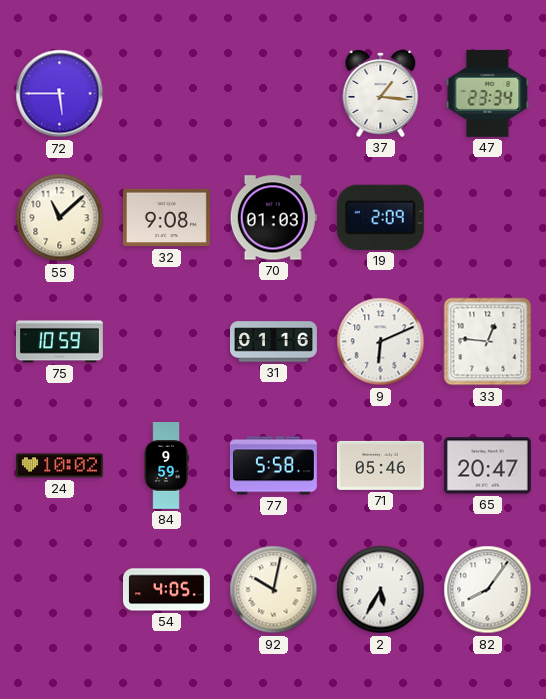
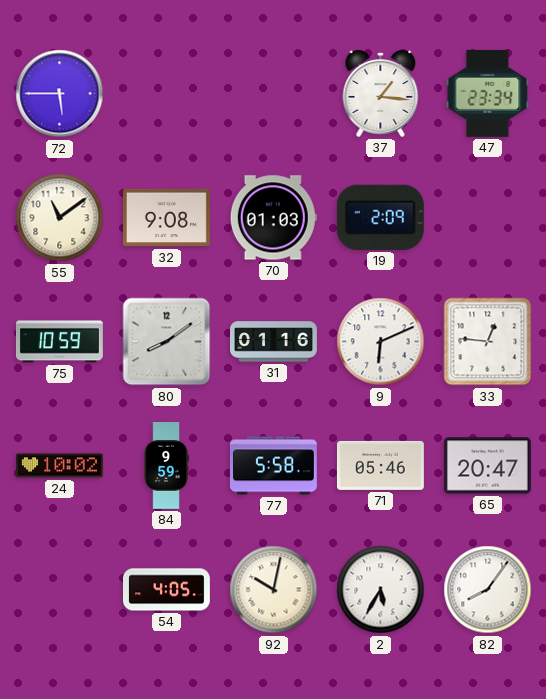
55: 11:08 -> 11:09
80: none -> 8:09
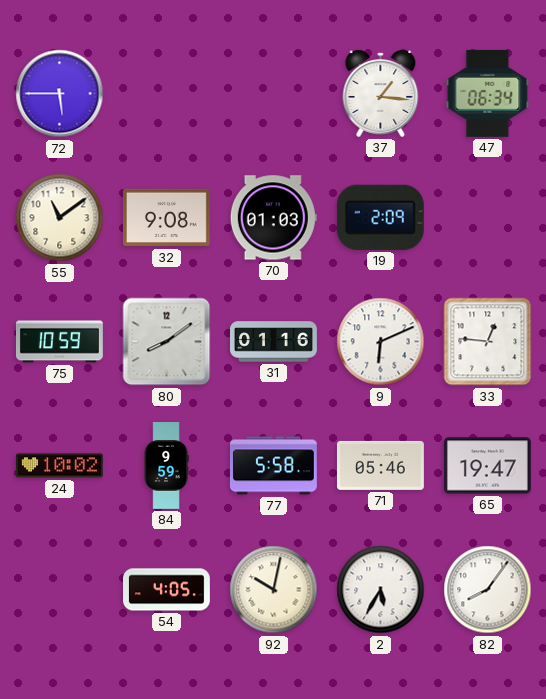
47: 23:34 -> 06:34
65: 20:47 -> 19:47
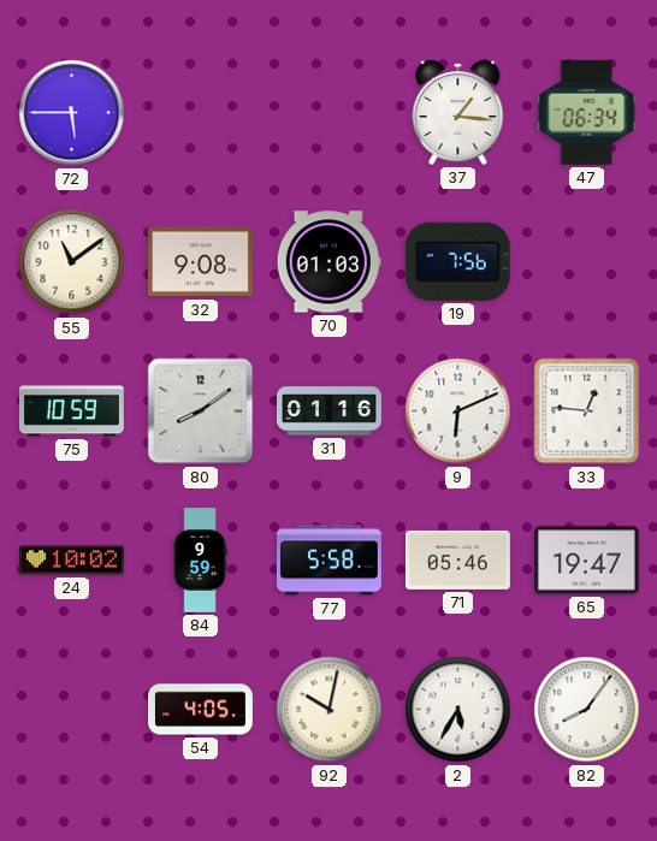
19: 2:09 -> 7:56
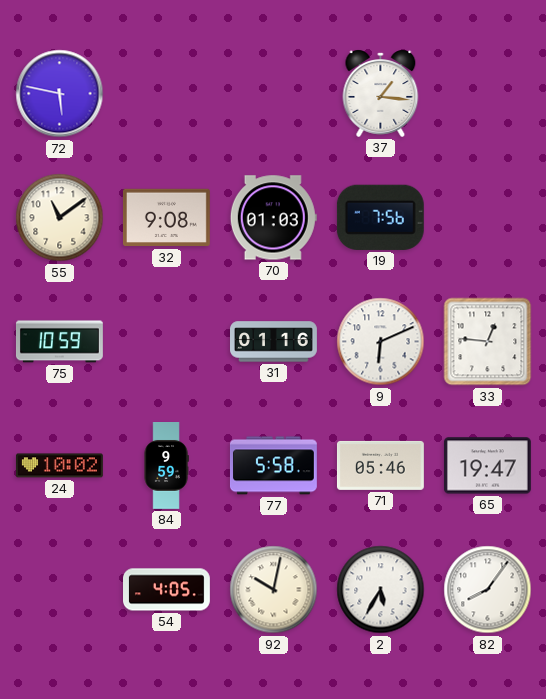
72: 5:45 -> 5:47
47: 06:34 -> none
80: 8:09 -> none
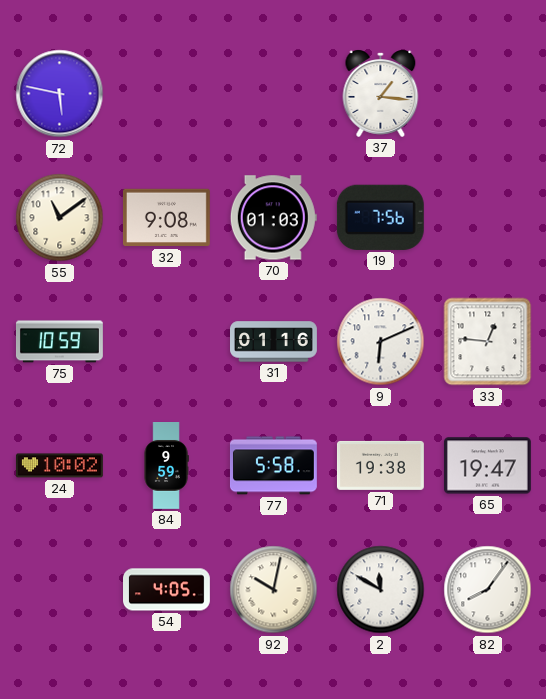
71: 05:46 -> 19:38
2: 5:35 -> 11:50
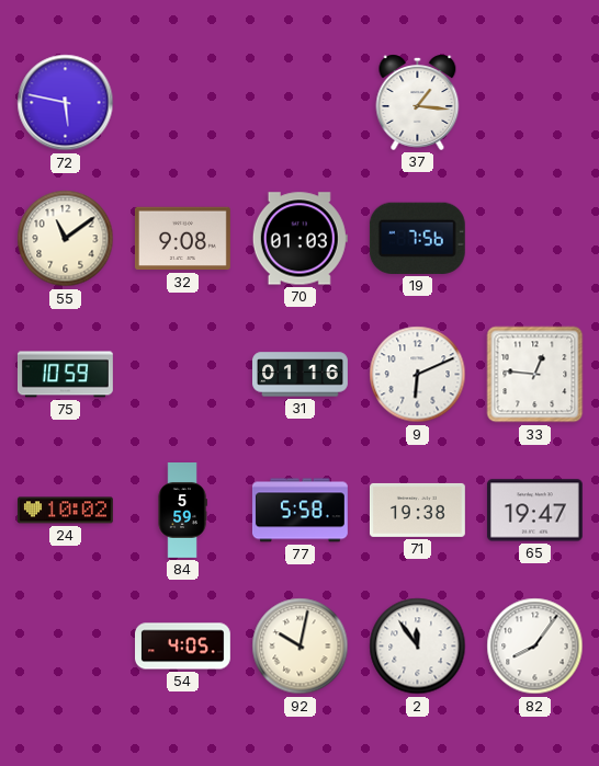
84: 9:59 -> 5:59
2: 11:50 -> 11:54
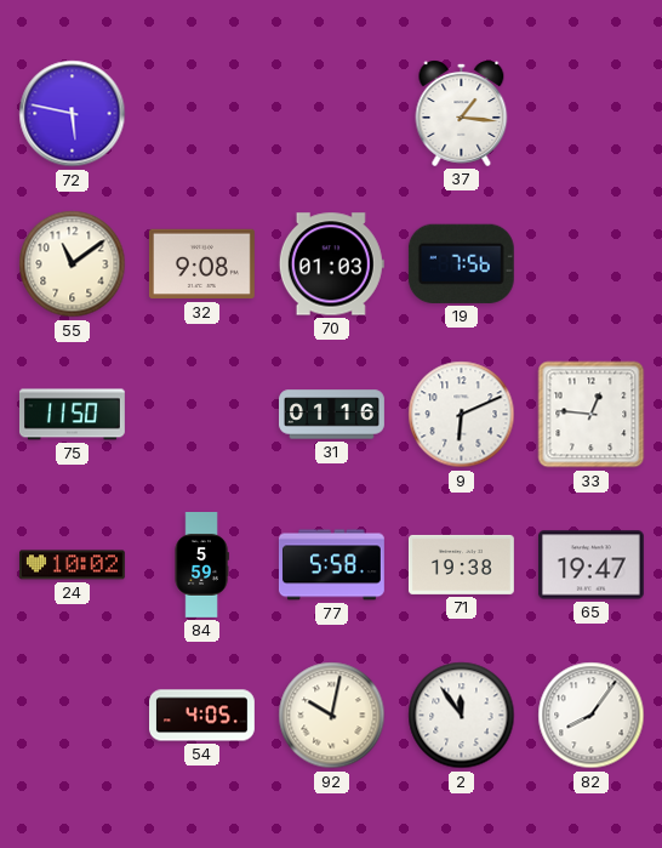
75: 10:59 -> 11:50
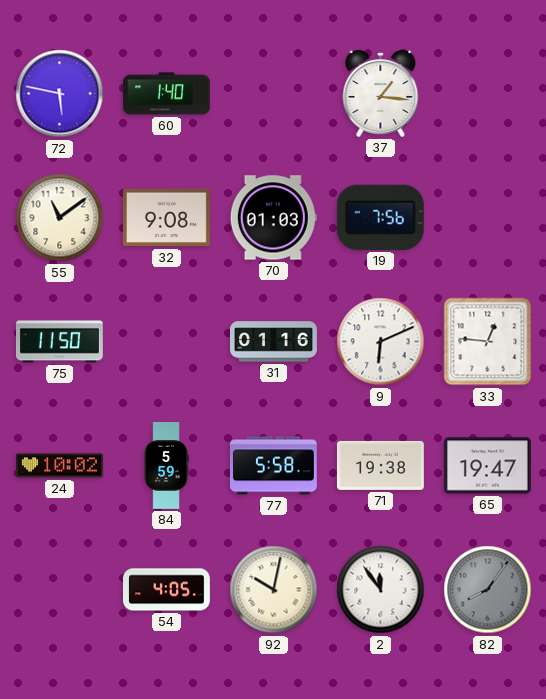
60: none -> 1:40
82 dial: white -> grey
